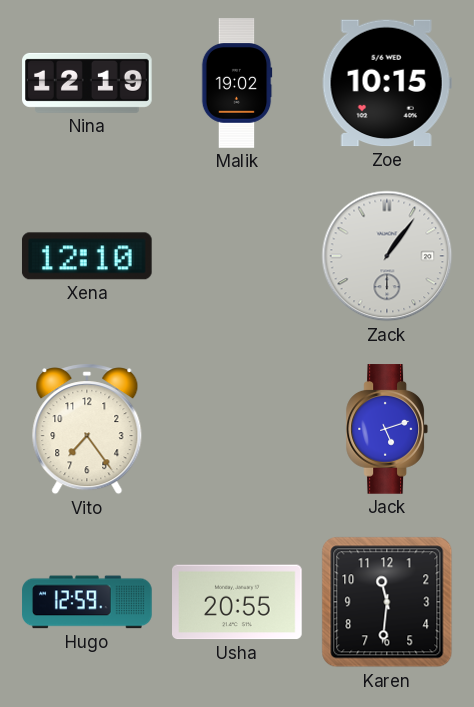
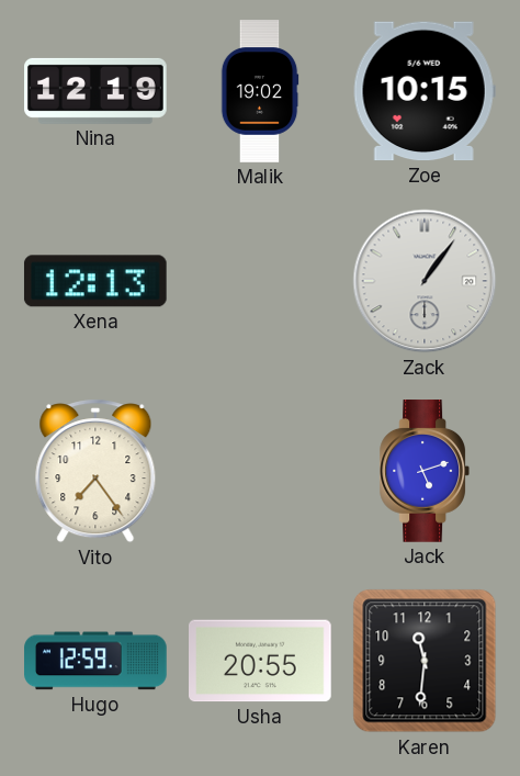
Xena: 12:10 -> 12:13
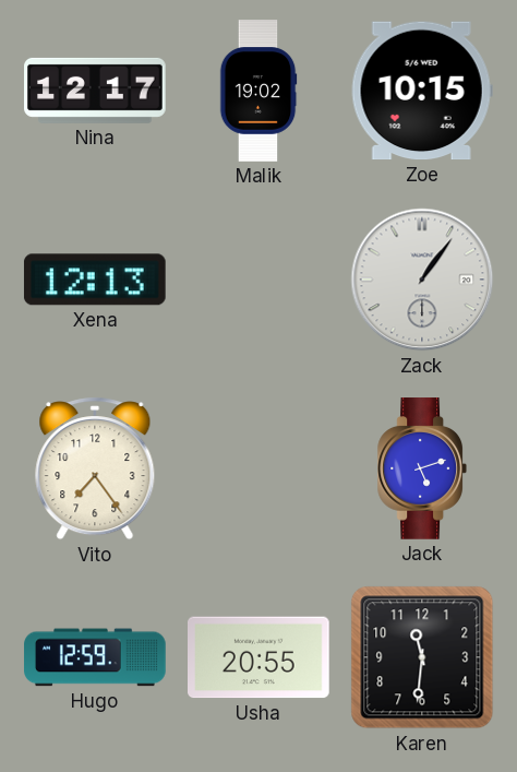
Nina: 12:19 -> 12:17
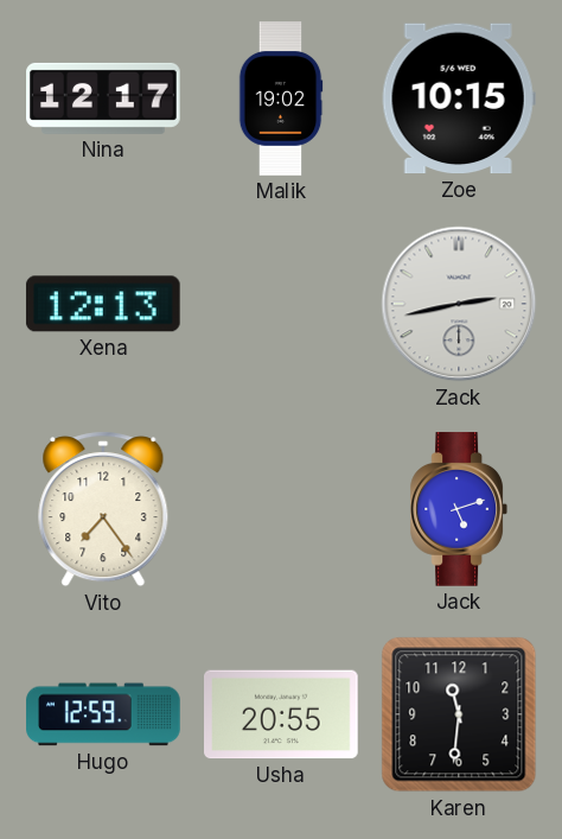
Zack: 1:06 -> 2:43
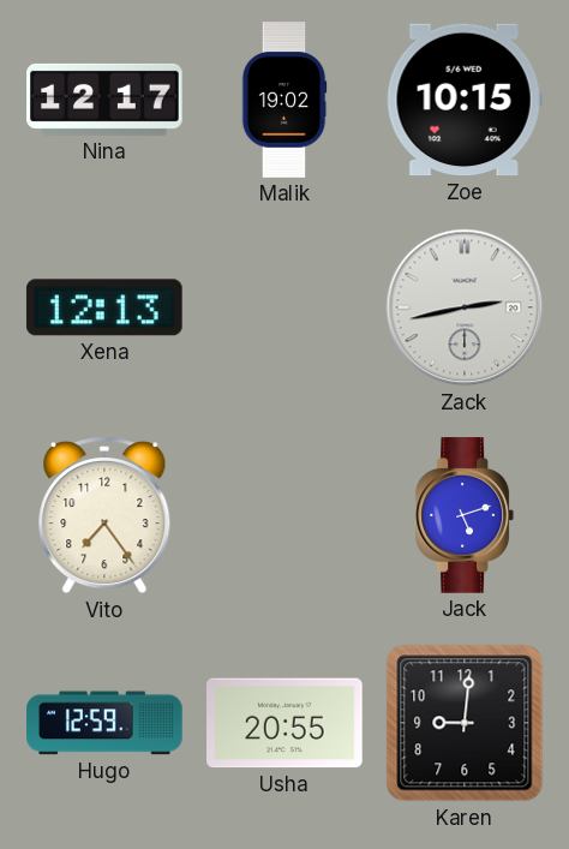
Karen: 11:31 -> 9:01
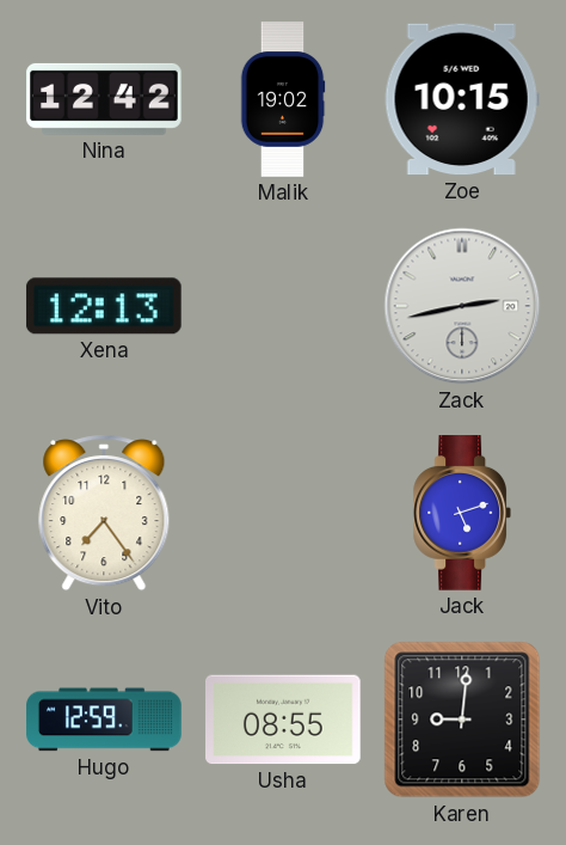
Nina: 12:17 -> 12:42
Usha: 20:55 -> 08:55
